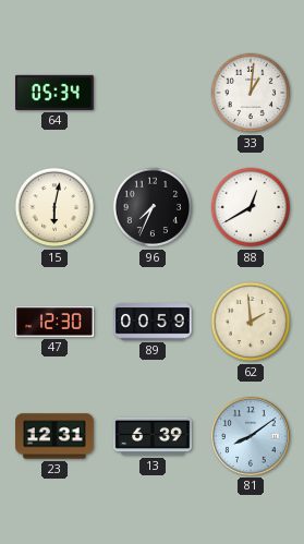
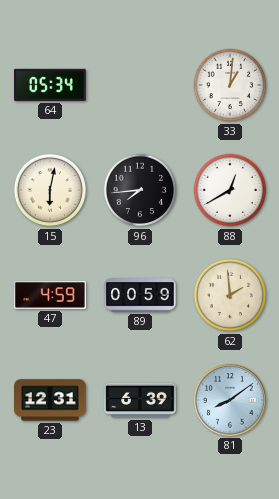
96: 7:34 -> 7:44
47: 12:30 -> 4:59
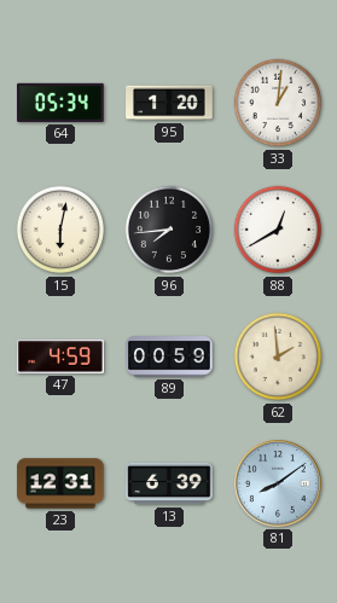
95: none -> 1:20
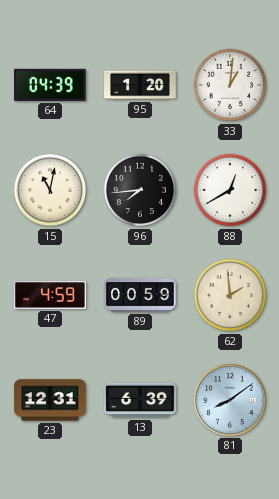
64: 05:34 -> 04:39
15: 6:02 -> 11:02
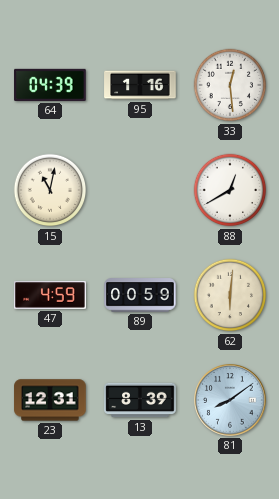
95: 1:20 -> 1:16
33: 1:01 -> 12:29
96: 7:44 -> none
62: 1:59 -> 6:01
13: 6:39 -> 8:39
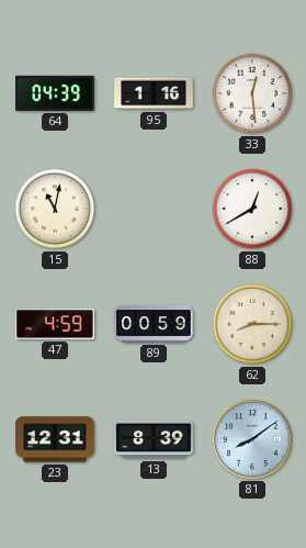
62: 6:01 -> 8:15
